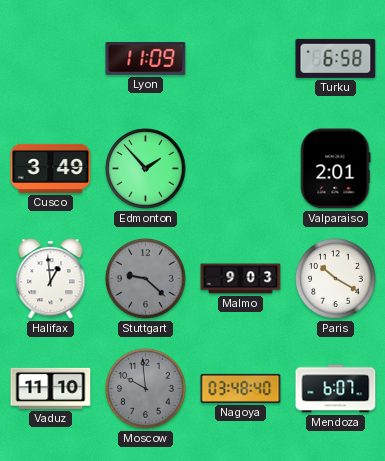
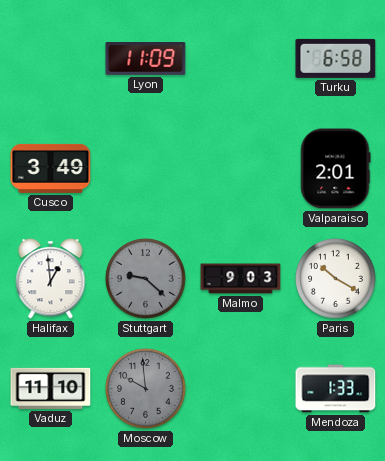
Edmonton: 1:53 -> none
Nagoya: 03:48 -> none
Mendoza: 6:07 -> 1:33
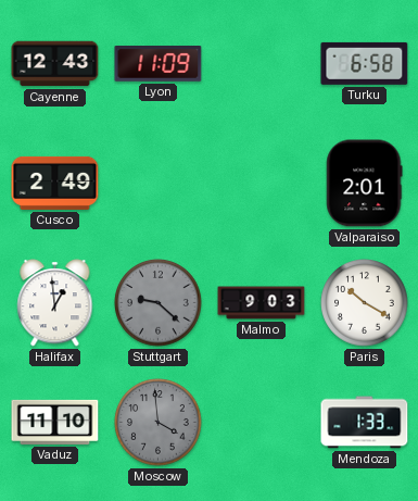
Cayenne: none -> 12:43
Cusco: 3:49 -> 2:49
Moscow: 9:59 -> 3:59
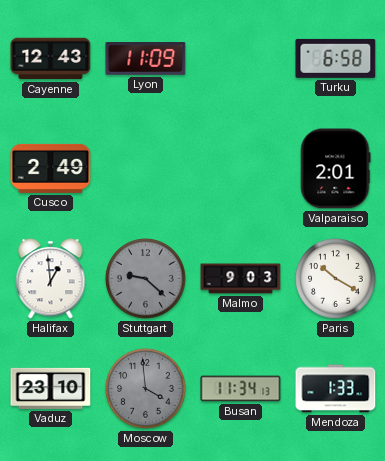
Vaduz: 11:10 -> 23:10
Busan: none -> 11:34
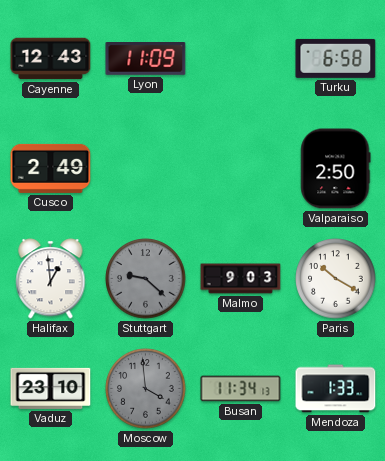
Valparaiso: 2:01 -> 2:50
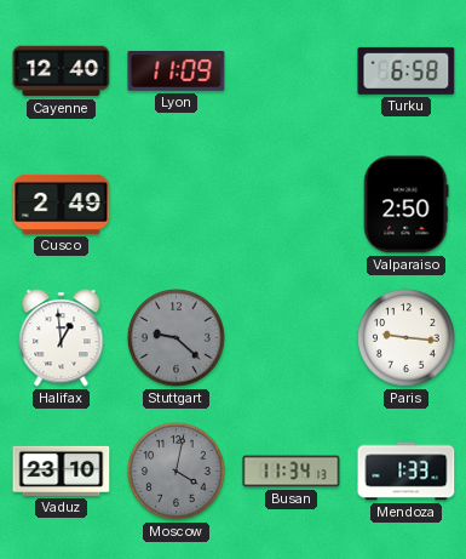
Cayenne: 12:43 -> 12:40
Malmo: 9:03 -> none
Paris: 10:20 -> 9:16
Moscow: 3:59 -> 4:02
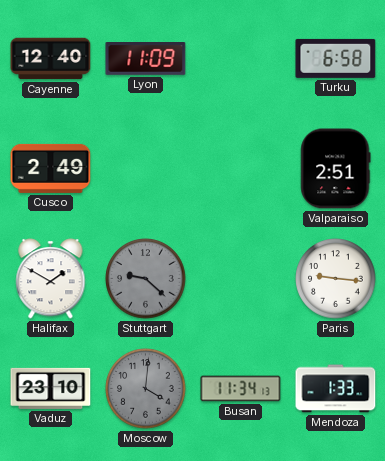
Valparaiso: 2:50 -> 2:51
Halifax: 12:59 -> 1:50
Moscow: 4:02 -> 4:01
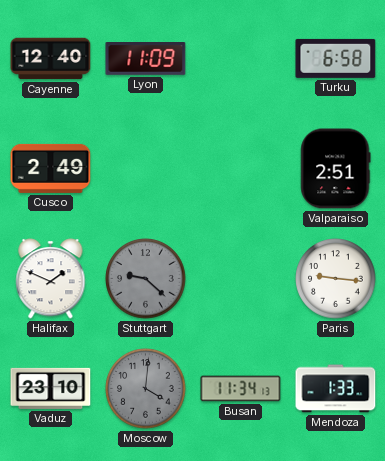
Halifax: 1:50 -> 1:49
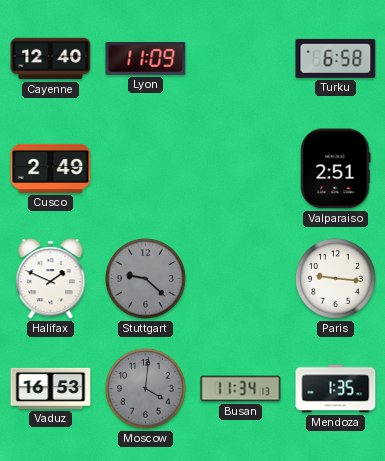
Vaduz: 23:10 -> 16:53
Mendoza: 1:33 -> 1:35
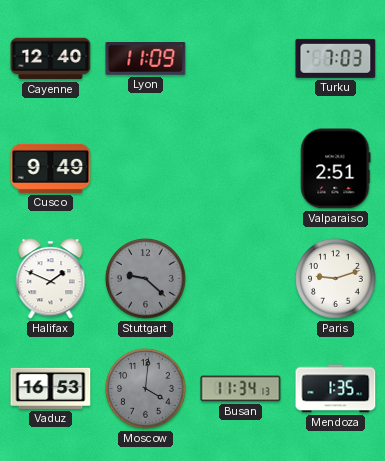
Turku: 6:58 -> 7:03
Cusco: 2:49 -> 9:49
Paris: 9:16 -> 9:12
